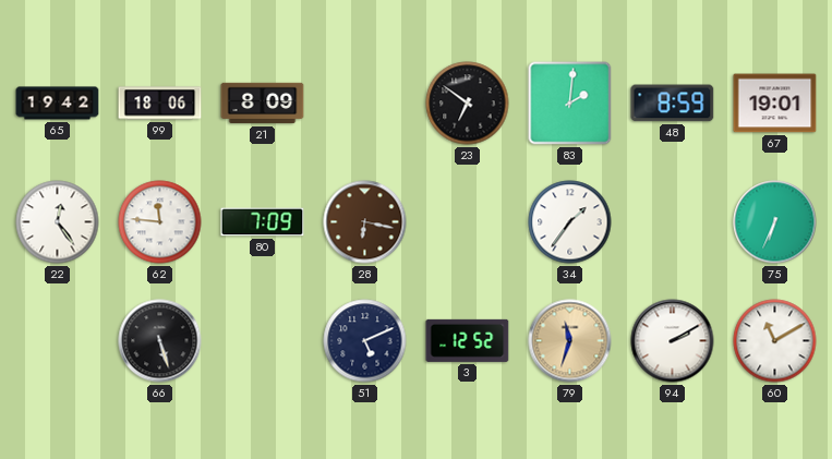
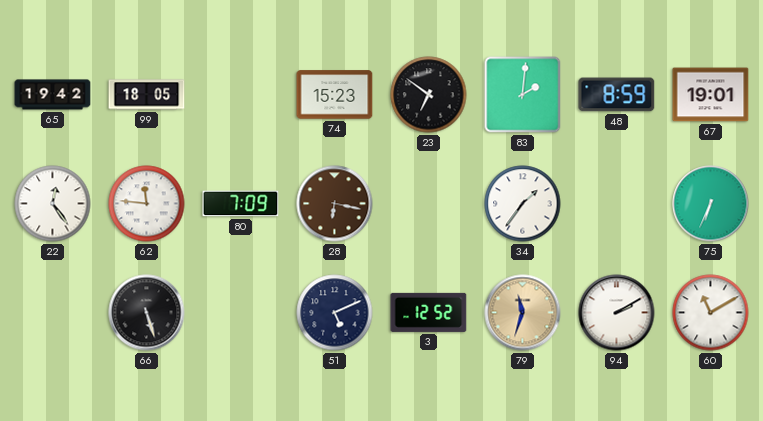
99: 18:06 -> 18:05
21: 8:09 -> none
74: none -> 15:23
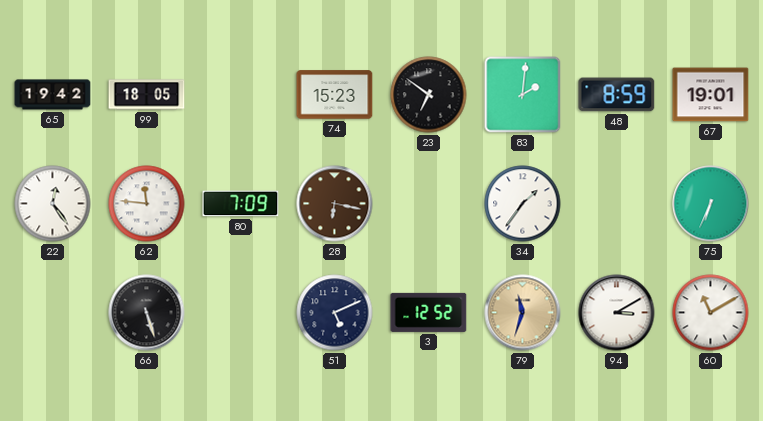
94: 2:10 -> 3:10
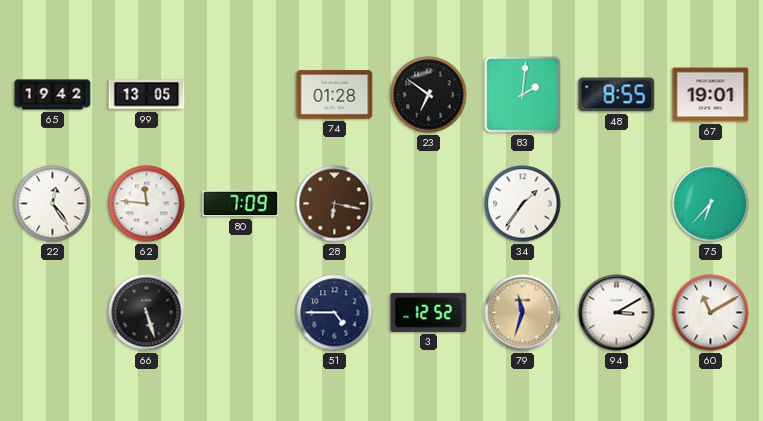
99: 18:05 -> 13:05
74: 15:23 -> 01:28
48: 8:59 -> 8:55
75: 6:34 -> 6:37
51: 5:11 -> 4:45
